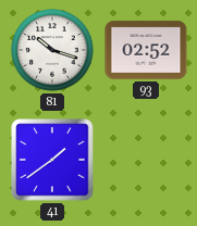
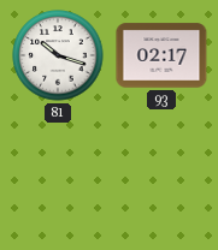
93: 02:52 -> 02:17
41: 1:39 -> none
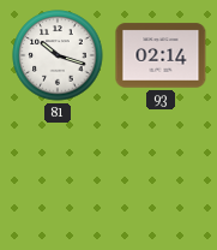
93: 02:17 -> 02:14
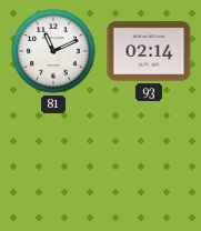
81: 10:18 -> 11:11
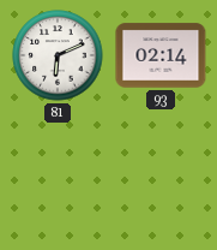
81: 11:11 -> 6:11
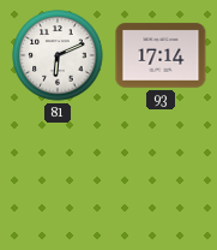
93: 02:14 -> 17:14
